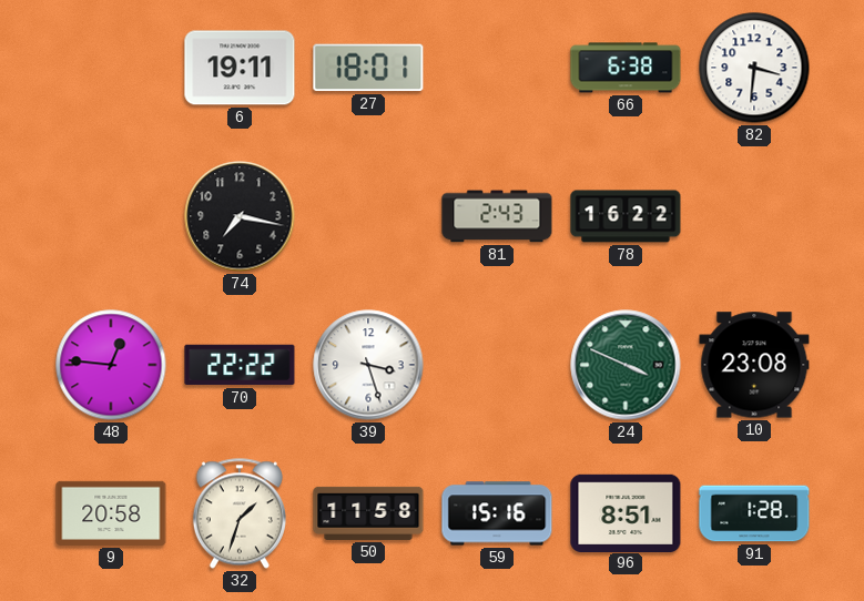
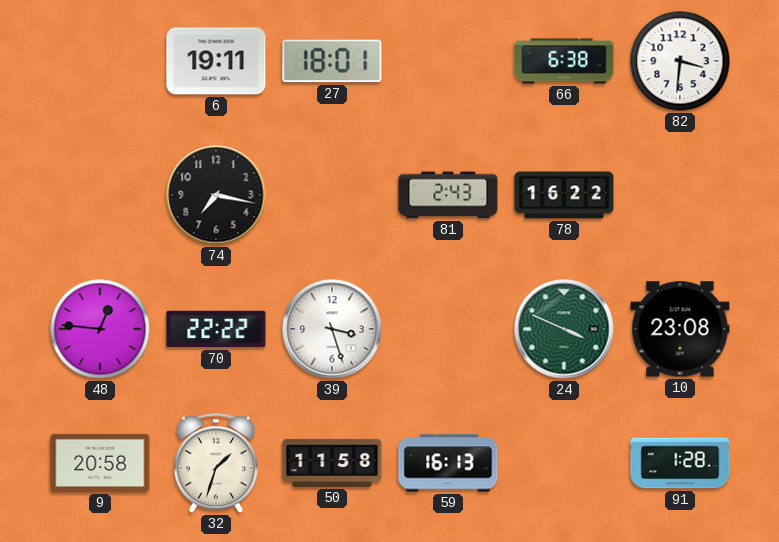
59: 15:16 -> 16:13
96: 8:51 -> none
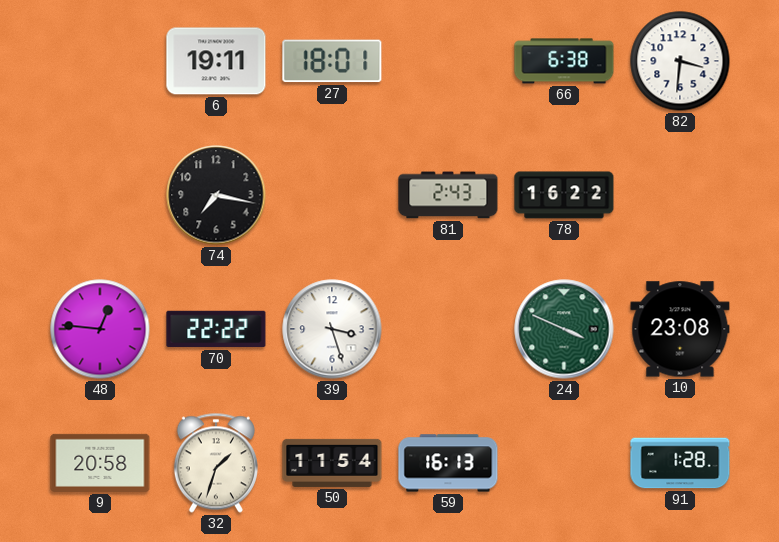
50: 11:58 -> 11:54
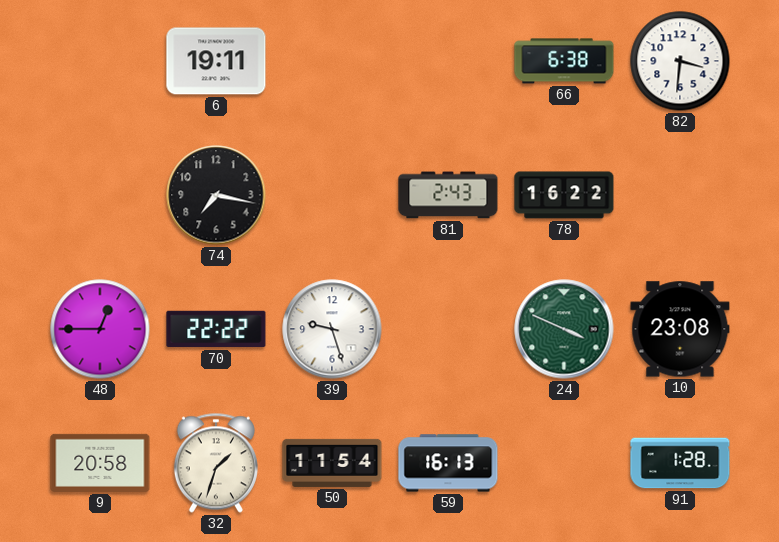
27: 18:01 -> none
48: 12:46 -> 12:45
39: 3:27 -> 9:27
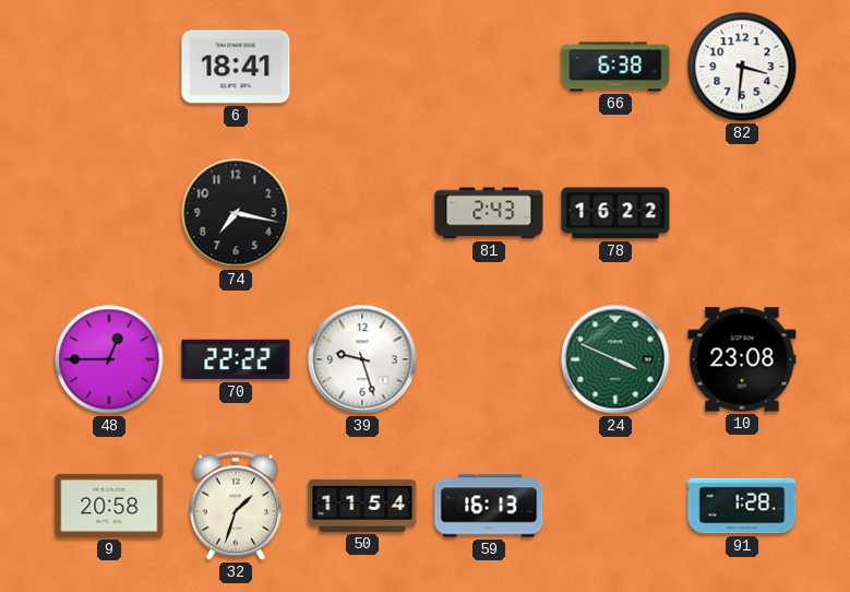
6: 19:11 -> 18:41
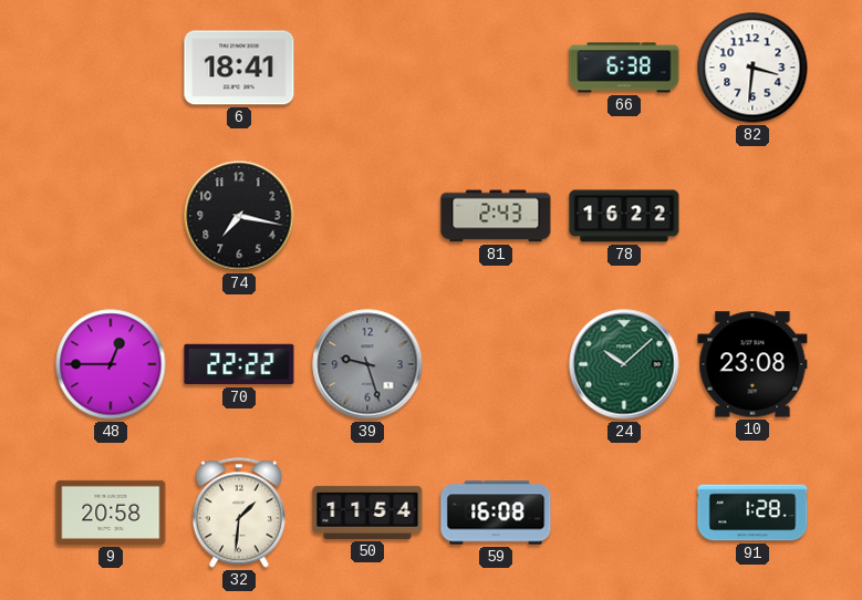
39 dial: white -> grey
24: 3:49 -> 10:08
32: 1:33 -> 1:31
59: 16:13 -> 16:08
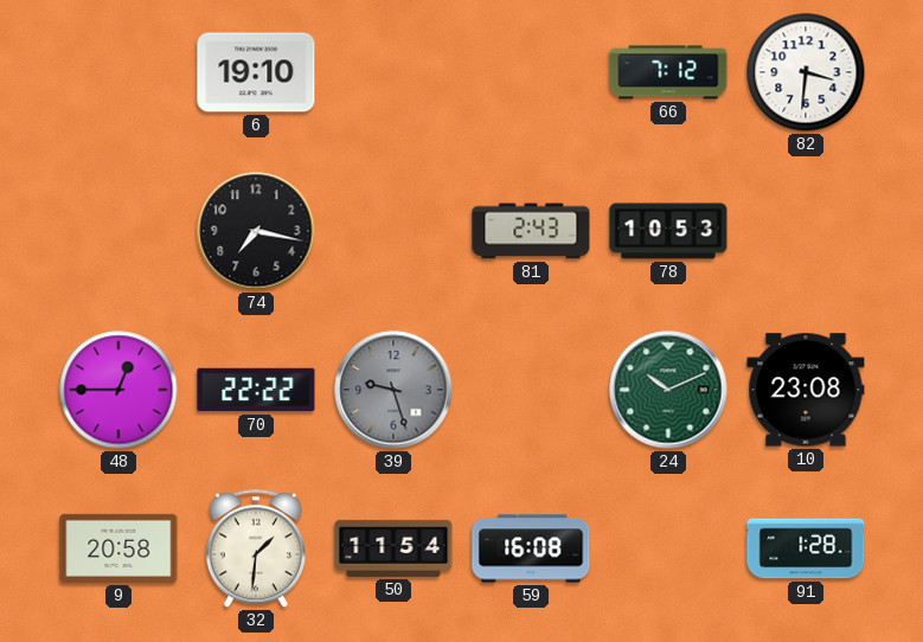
6: 18:41 -> 19:10
66: 6:38 -> 7:12
78: 16:22 -> 10:53
24: 10:08 -> 10:11
